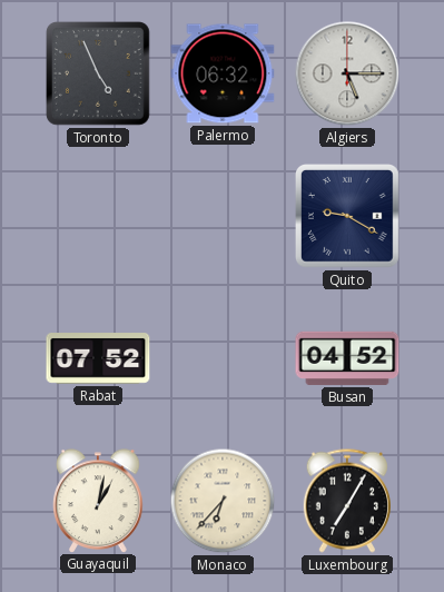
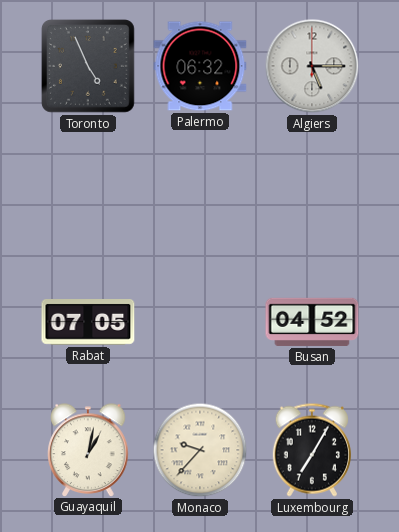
Quito: 9:20 -> none
Rabat: 07:52 -> 07:05
Monaco: 6:37 -> 9:37
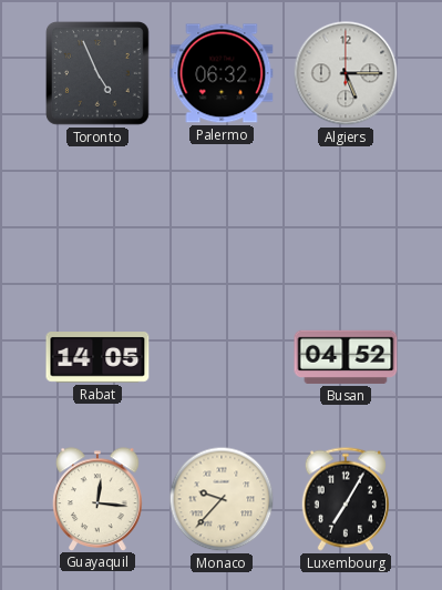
Rabat: 07:05 -> 14:05
Guayaquil: 1:02 -> 12:16
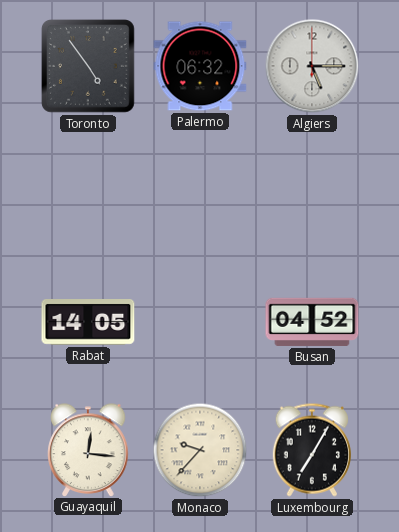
Toronto: 4:56 -> 4:54
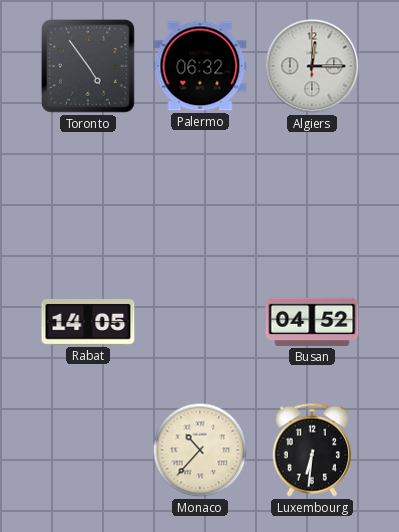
Algiers: 5:15 -> 12:15
Guayaquil: 12:16 -> none
Monaco: 9:37 -> 10:37
Luxembourg: 7:05 -> 6:31
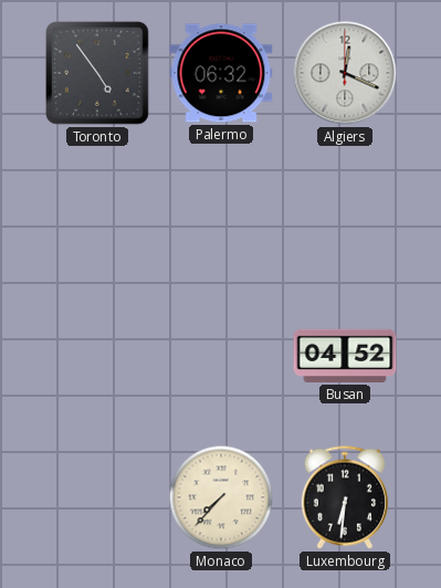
Algiers: 12:15 -> 12:19
Rabat: 14:05 -> none
Monaco: 10:37 -> 7:37
